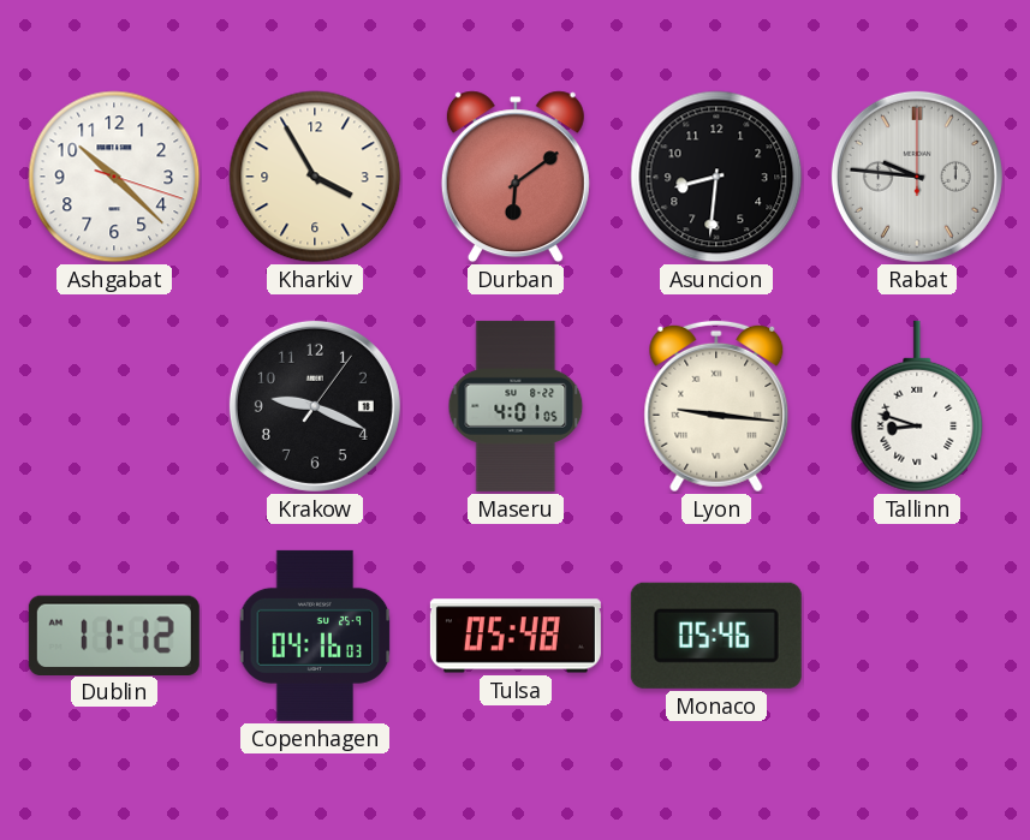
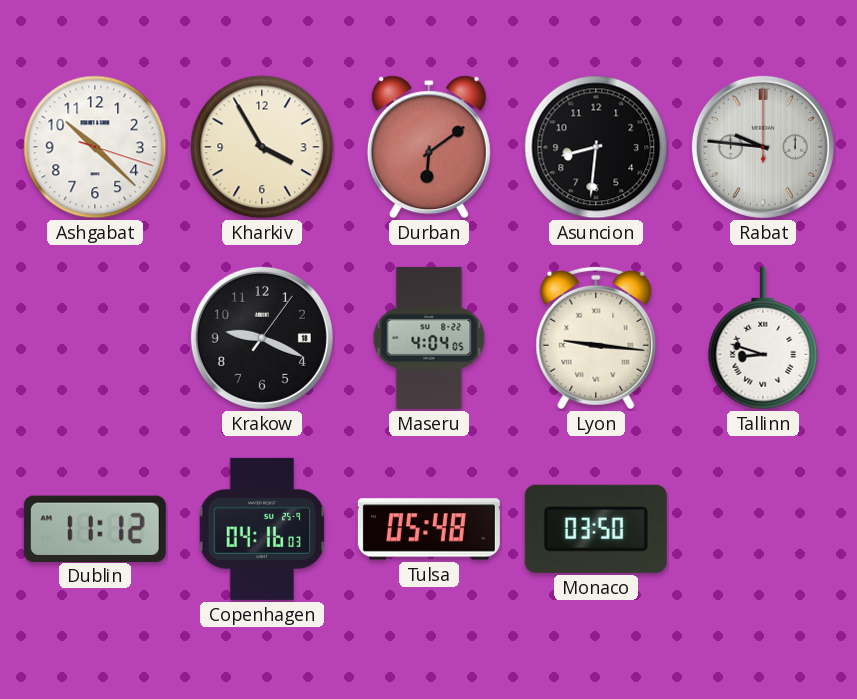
Maseru: 4:01 -> 4:04
Monaco: 05:46 -> 03:50
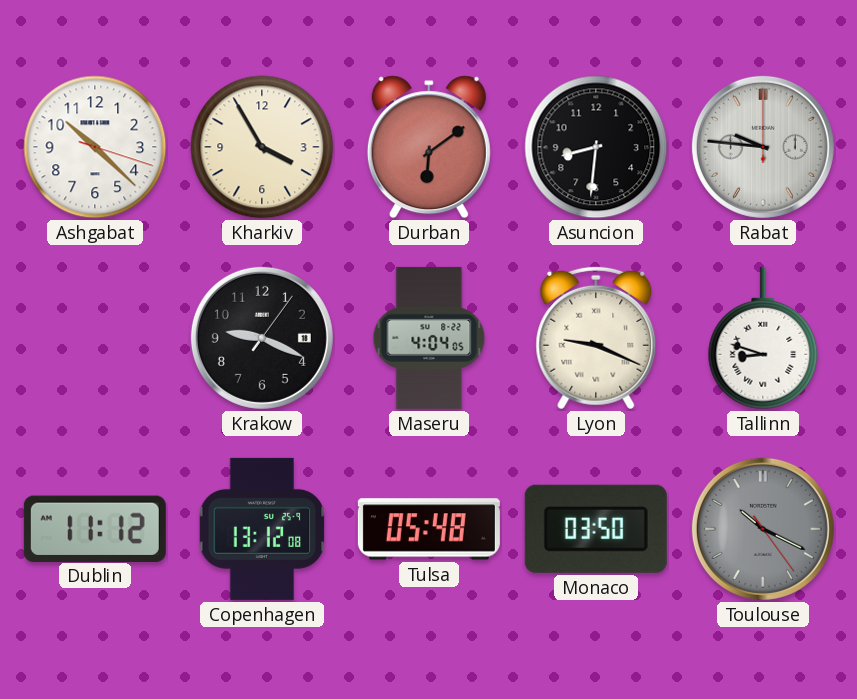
Lyon: 9:16 -> 9:19
Copenhagen: 04:16 -> 13:12
Toulouse: none -> 10:19
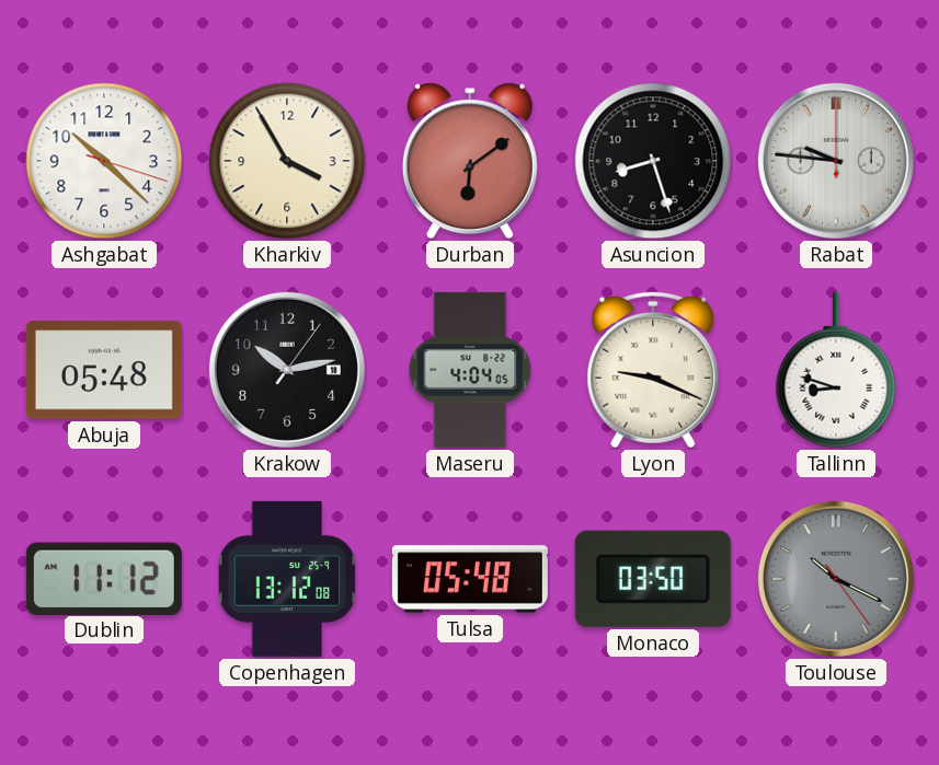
Asuncion: 8:31 -> 8:27
Abuja: none -> 05:48
Krakow: 9:19 -> 10:13
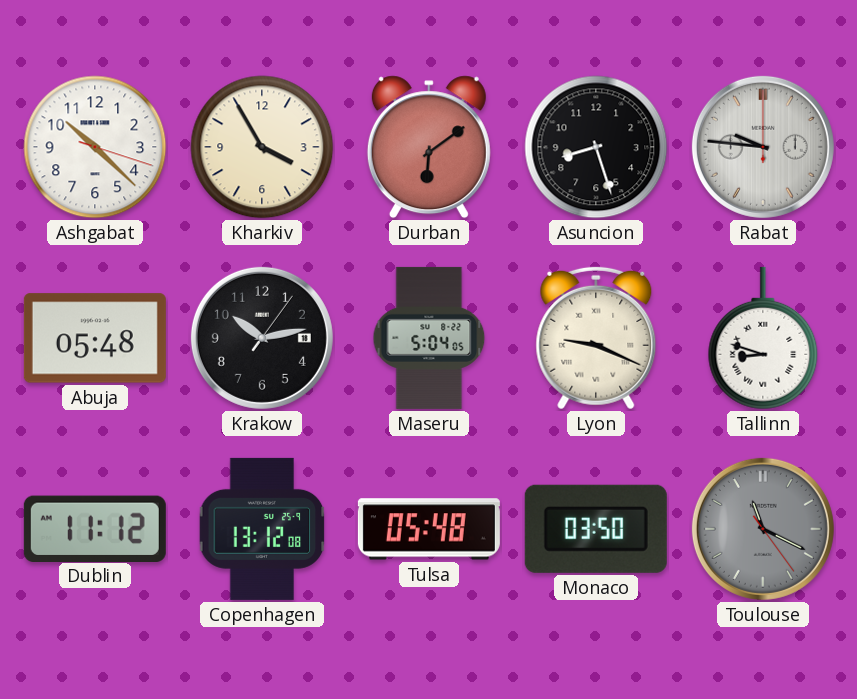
Maseru: 4:04 -> 5:04
Toulouse: 10:19 -> 11:19
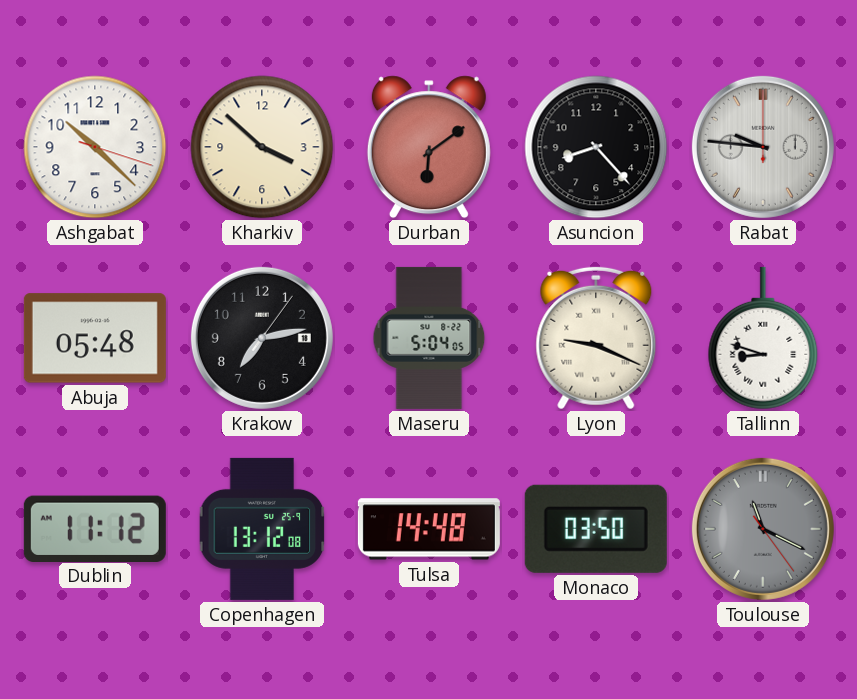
Kharkiv: 3:55 -> 3:52
Asuncion: 8:27 -> 8:23
Krakow: 10:13 -> 7:13
Tulsa: 05:48 -> 14:48
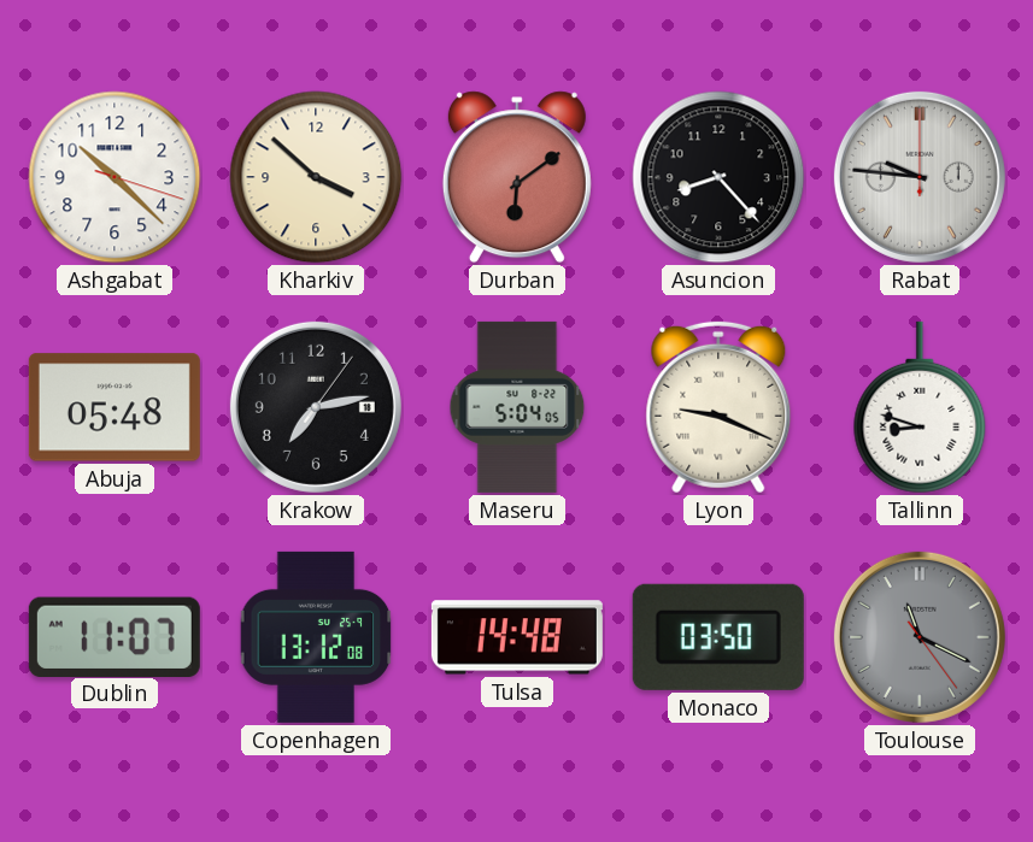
Dublin: 11:12 -> 11:07
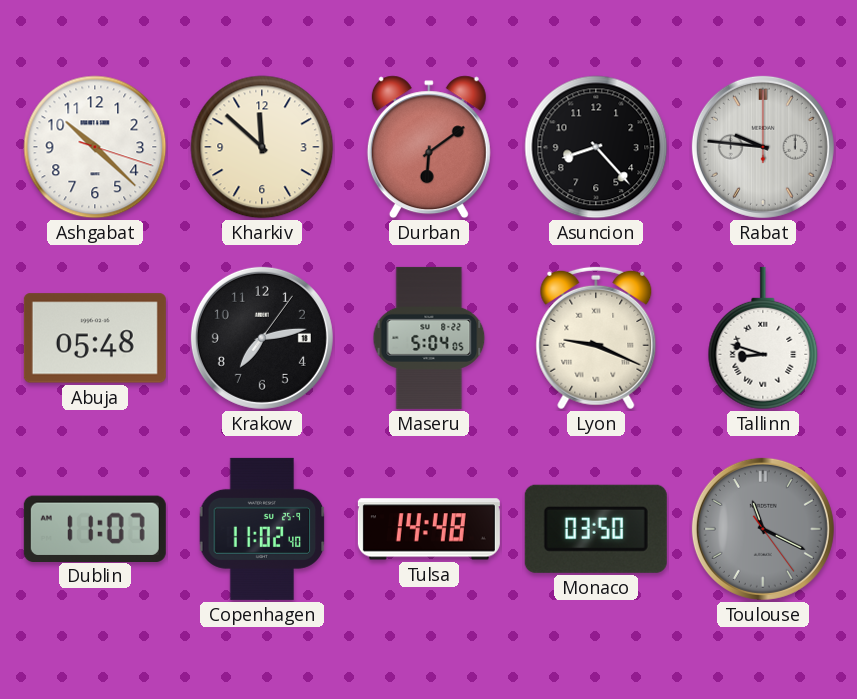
Kharkiv: 3:52 -> 11:52
Copenhagen: 13:12 -> 11:02
